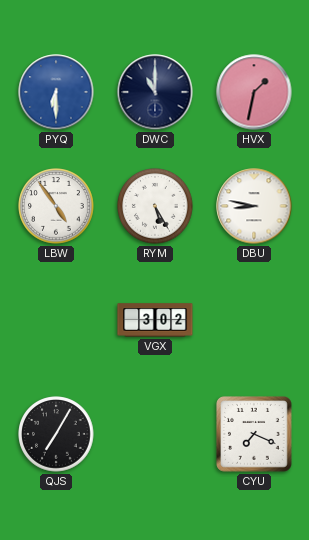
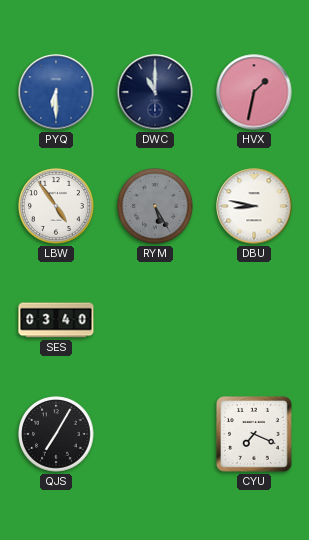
RYM dial: white -> grey
SES: none -> 03:40
VGX: 3:02 -> none
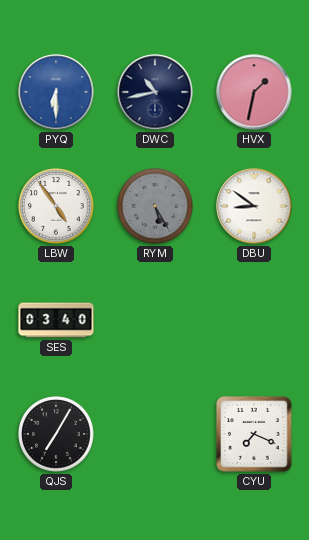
DWC: 11:00 -> 10:43
DBU: 8:47 -> 8:51
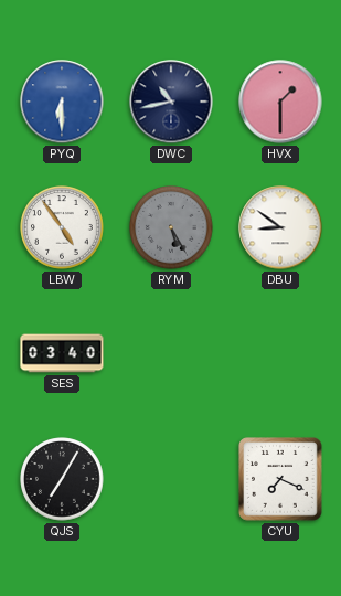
HVX: 1:32 -> 1:30
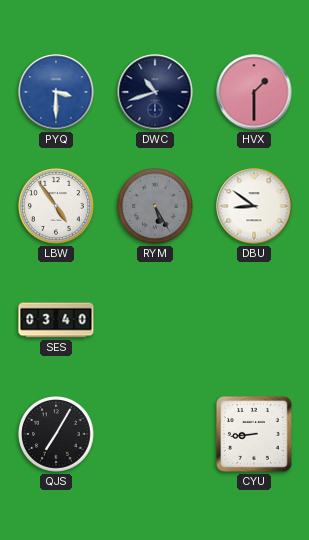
PYQ: 6:30 -> 3:30
DWC: 10:43 -> 10:42
CYU: 7:19 -> 8:44
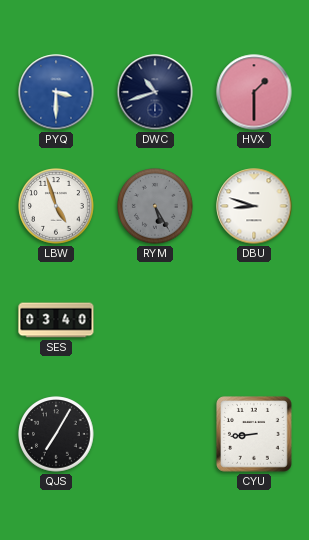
LBW: 4:54 -> 4:57
DBU: 8:51 -> 8:48
